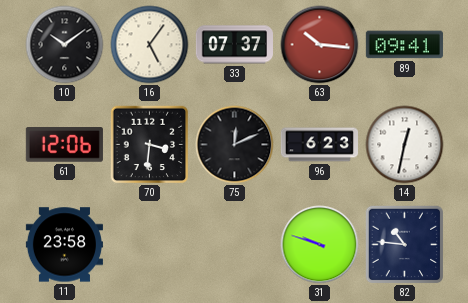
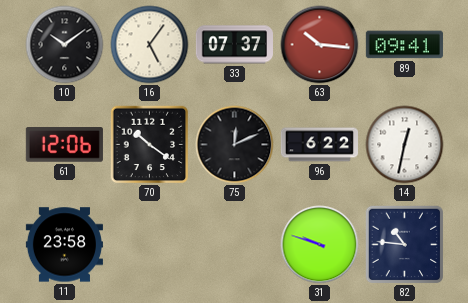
70: 3:31 -> 10:21
96: 6:23 -> 6:22
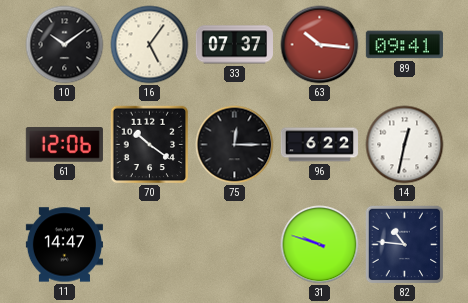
75: 12:11 -> 12:15
11: 23:58 -> 14:47
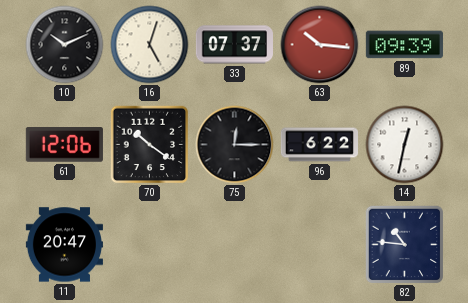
10: 10:09 -> 10:11
16: 5:06 -> 5:03
89: 09:41 -> 09:39
11: 14:47 -> 20:47
31: 9:48 -> none
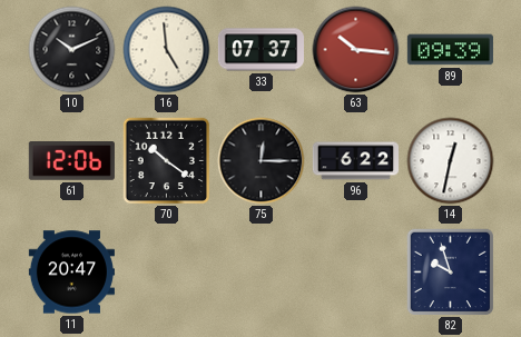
16: 5:03 -> 4:59
82: 10:46 -> 9:57
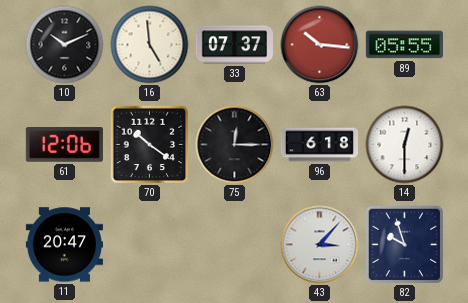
89: 09:39 -> 05:55
96: 6:22 -> 6:18
14: 12:32 -> 12:30
43: none -> 3:07
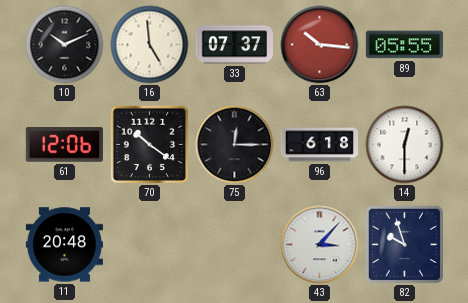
11: 20:47 -> 20:48
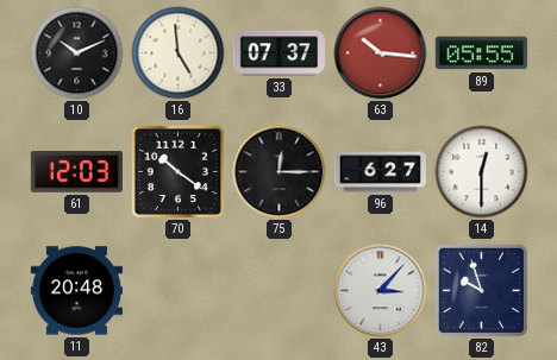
61: 12:06 -> 12:03
96: 6:18 -> 6:27
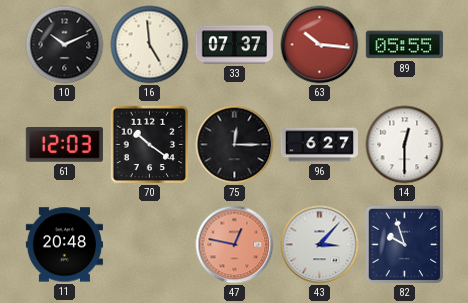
47: none -> 12:47
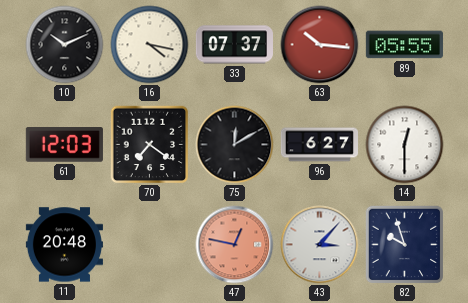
16: 4:59 -> 4:17
70: 10:21 -> 7:21
75: 12:15 -> 12:10
